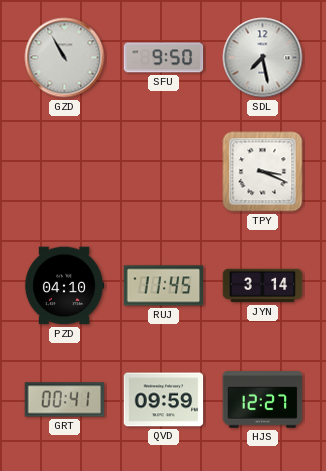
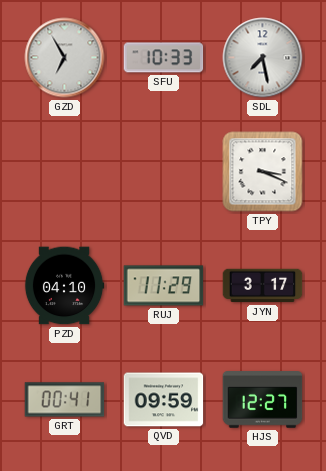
GZD: 10:55 -> 6:55
SFU: 9:50 -> 10:33
RUJ: 11:45 -> 11:29
JYN: 3:14 -> 3:17
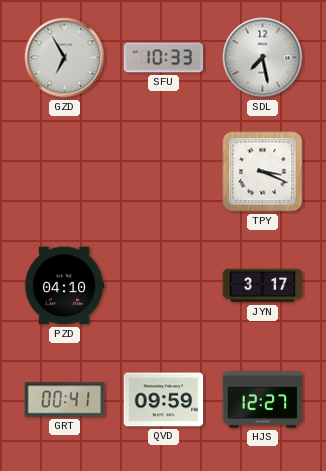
RUJ: 11:29 -> none
